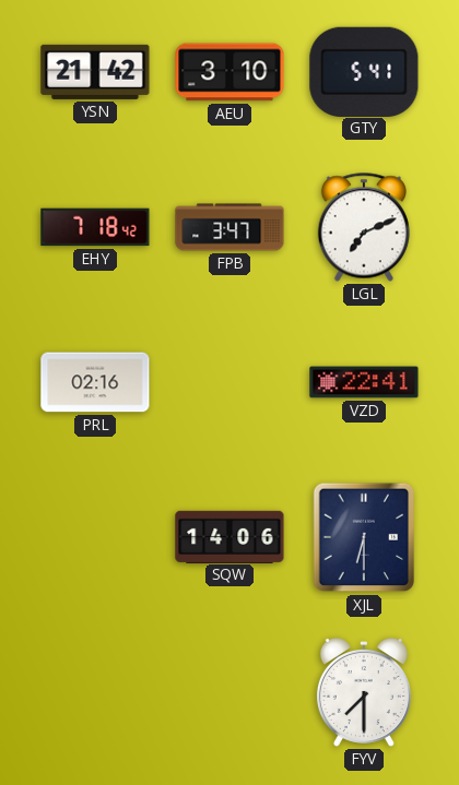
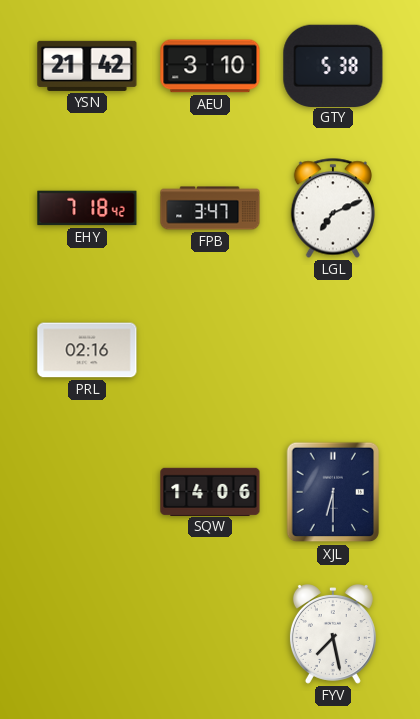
GTY: 5:41 -> 5:38
VZD: 22:41 -> none
FYV: 7:30 -> 7:28
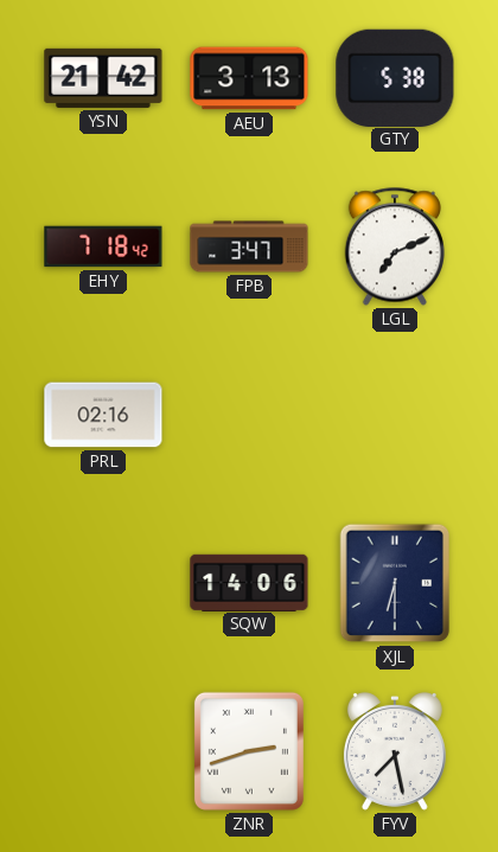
AEU: 3:10 -> 3:13
ZNR: none -> 2:42
